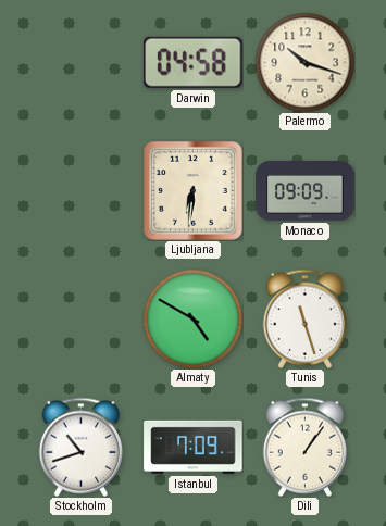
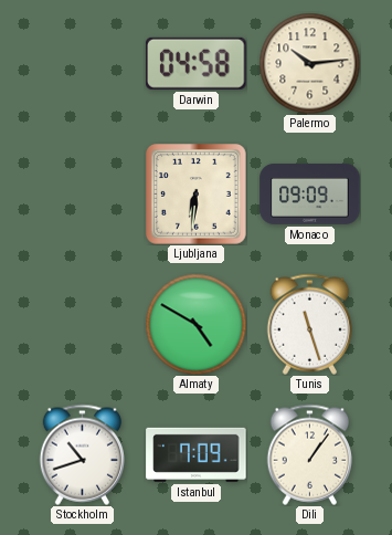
Palermo: 10:18 -> 10:14
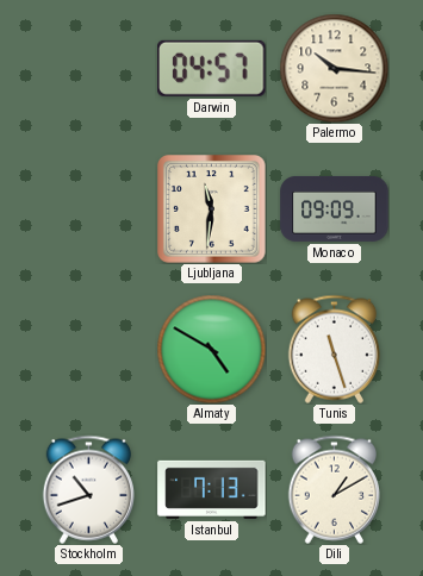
Darwin: 04:58 -> 04:57
Palermo: 10:14 -> 10:16
Ljubljana: 6:31 -> 11:31
Istanbul: 7:09 -> 7:13
Dili: 1:06 -> 1:10
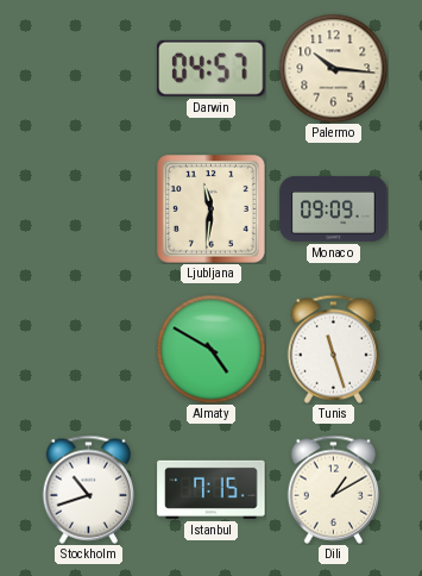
Istanbul: 7:13 -> 7:15
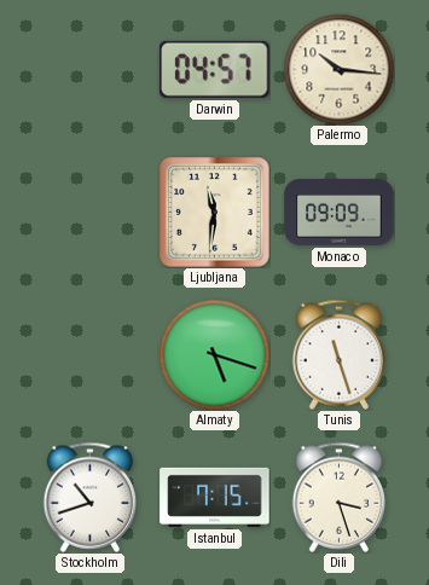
Almaty: 4:50 -> 5:18
Dili: 1:10 -> 3:27
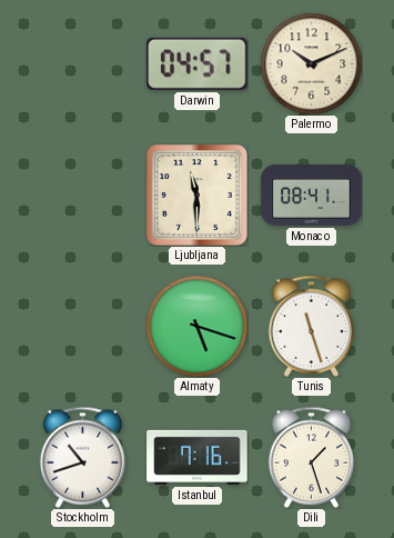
Palermo: 10:16 -> 10:11
Ljubljana: 11:31 -> 11:30
Monaco: 09:09 -> 08:41
Istanbul: 7:15 -> 7:16
Dili: 3:27 -> 1:27
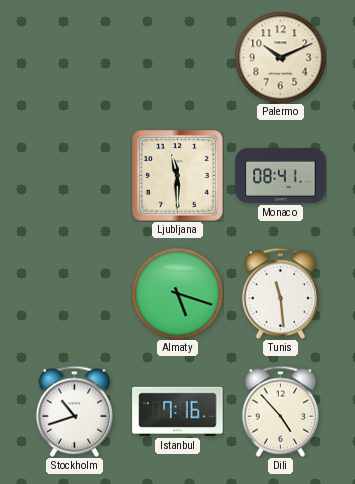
Darwin: 04:57 -> none
Tunis: 11:27 -> 11:29
Dili: 1:27 -> 4:53
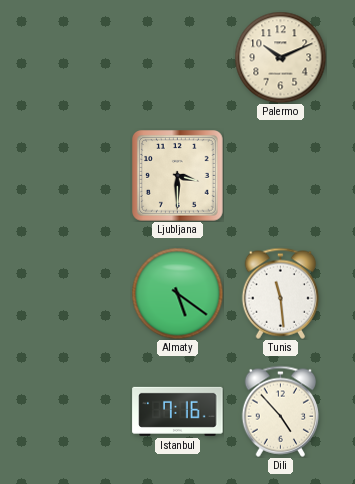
Ljubljana: 11:30 -> 3:30
Monaco: 08:41 -> none
Almaty: 5:18 -> 5:21
Stockholm: 10:42 -> none
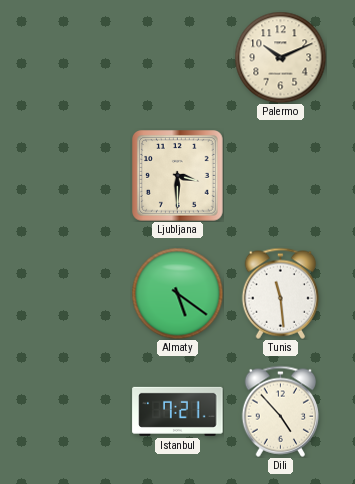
Istanbul: 7:16 -> 7:21
